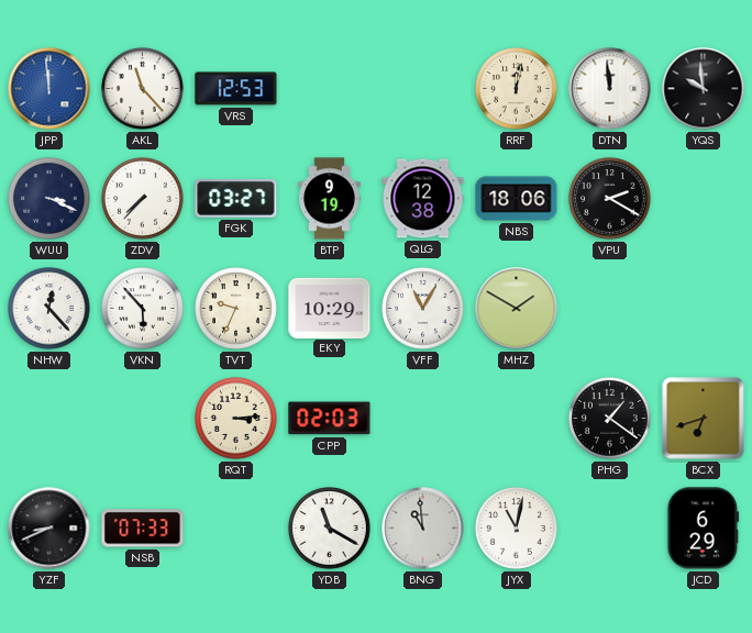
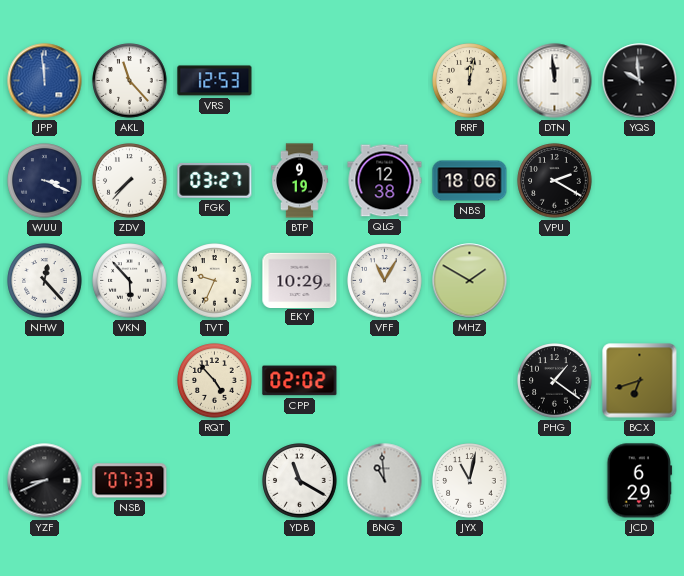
RQT: 3:14 -> 4:53
CPP: 02:03 -> 02:02
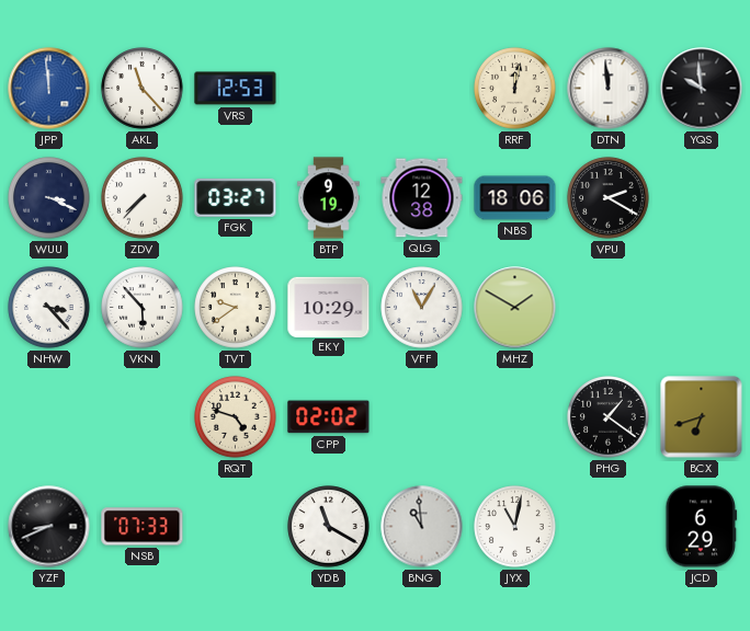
NHW: 12:23 -> 3:23
TVT: 9:34 -> 9:39
RQT: 4:53 -> 4:48
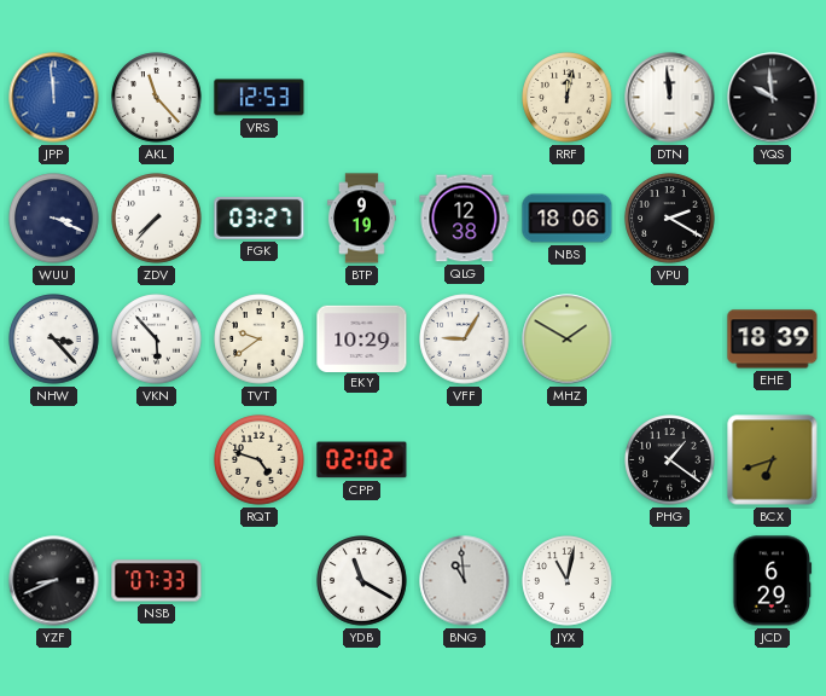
VFF: 11:05 -> 9:05
EHE: none -> 18:39
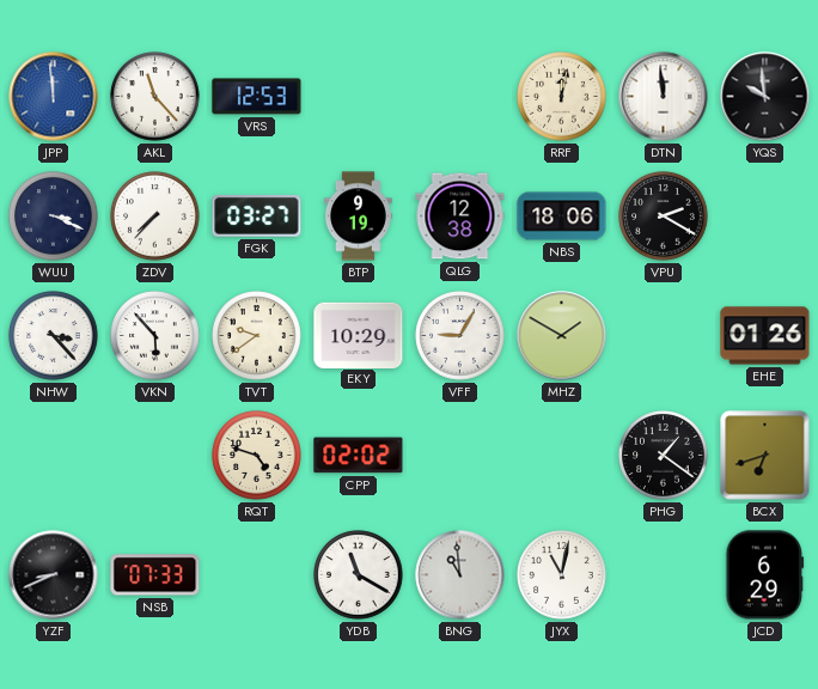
EHE: 18:39 -> 01:26
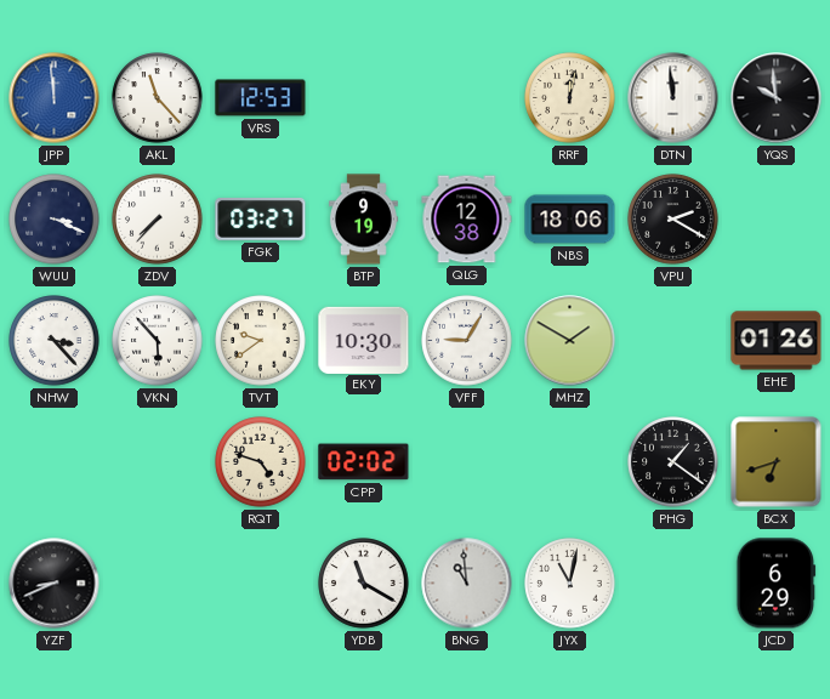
EKY: 10:29 -> 10:30
NSB: 07:33 -> none
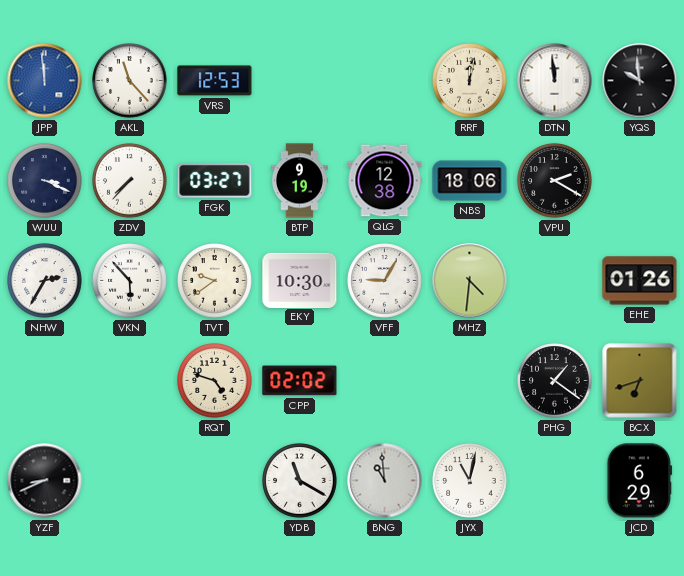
NHW: 3:23 -> 2:35
MHZ: 1:50 -> 4:31
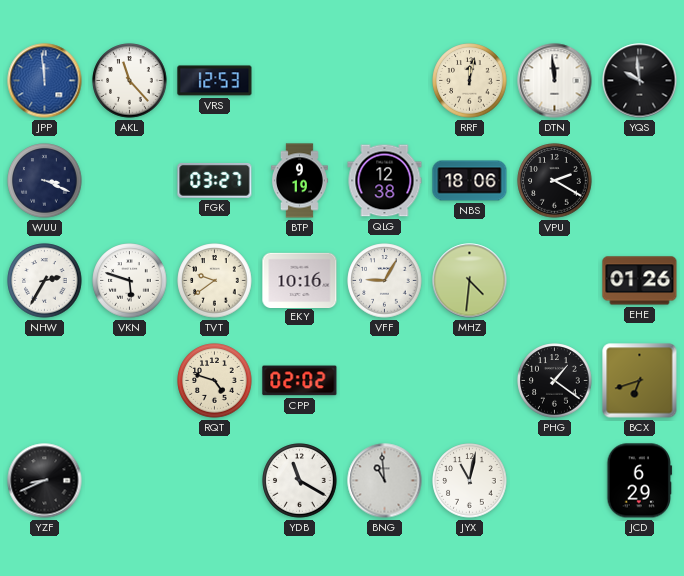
ZDV: 7:37 -> none
VKN: 5:53 -> 5:48
EKY: 10:30 -> 10:16
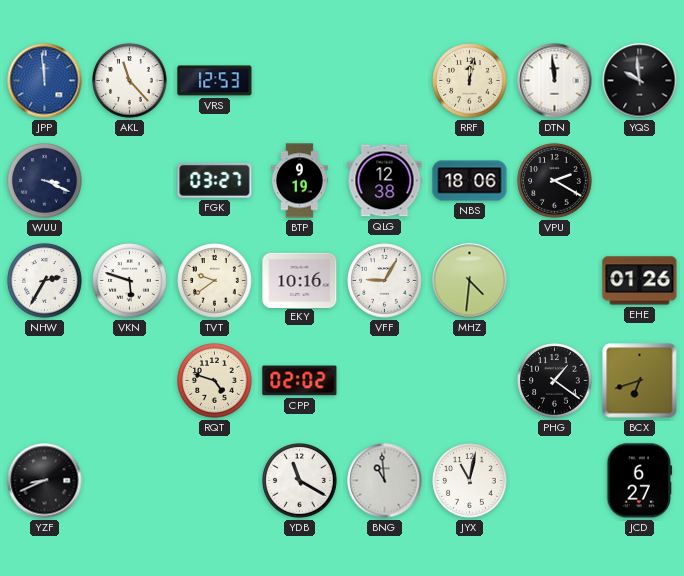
JCD: 6:29 -> 6:27
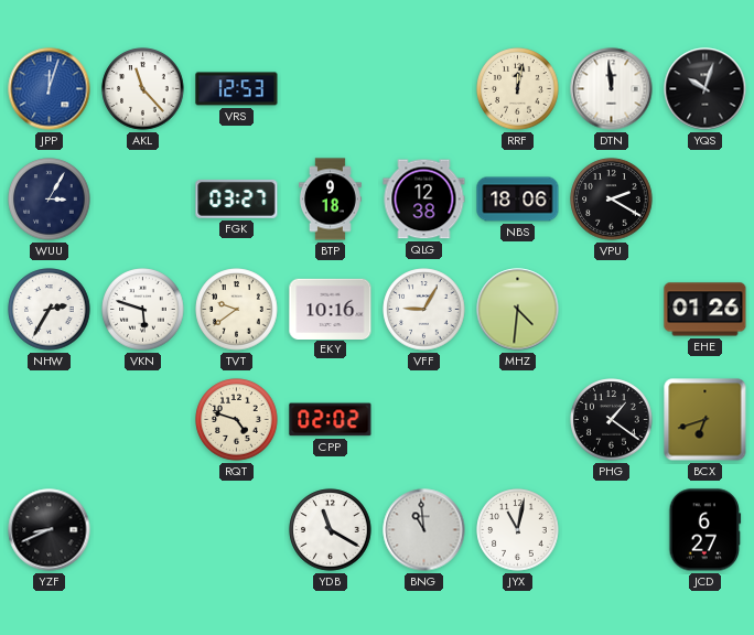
JPP: 11:59 -> 12:03
YQS: 9:59 -> 10:03
WUU: 3:19 -> 3:05
BTP: 9:19 -> 9:18
